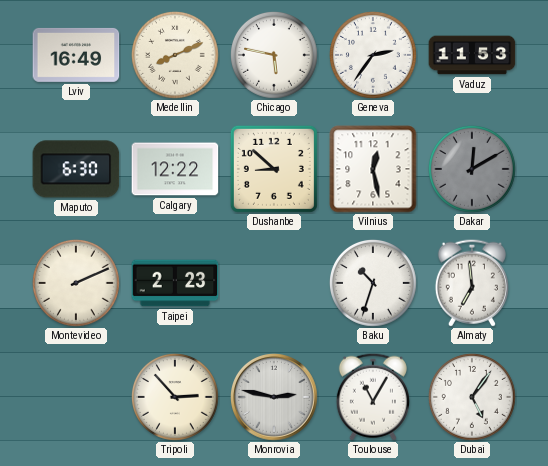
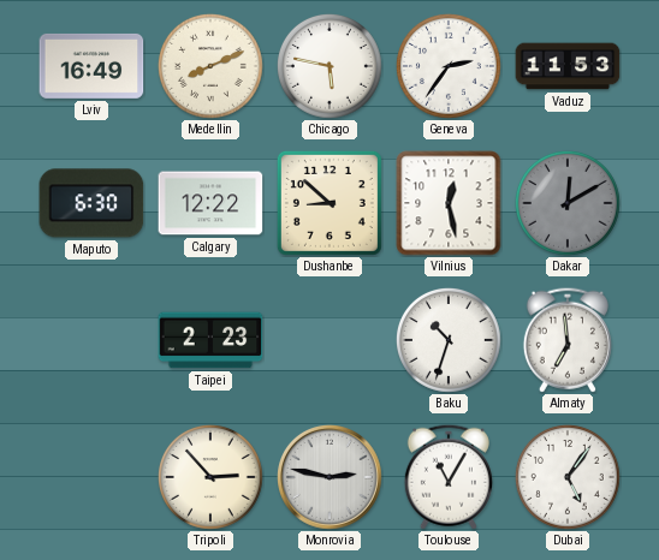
Montevideo: 2:11 -> none
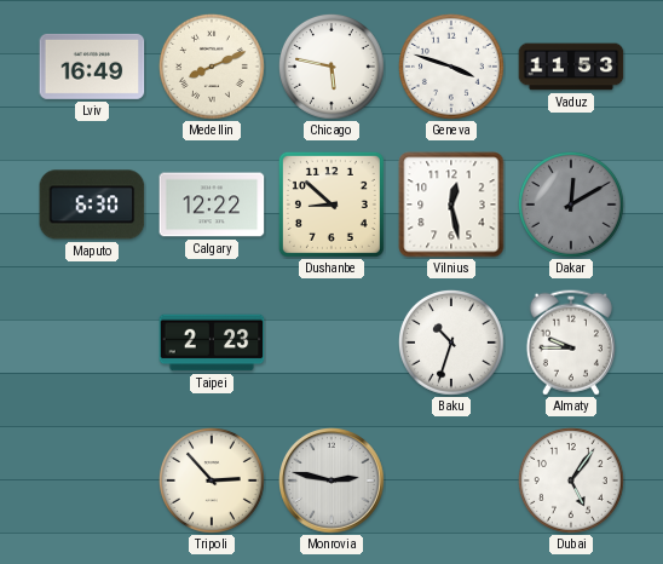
Geneva: 2:36 -> 3:48
Almaty: 6:59 -> 9:45
Toulouse: 11:05 -> none
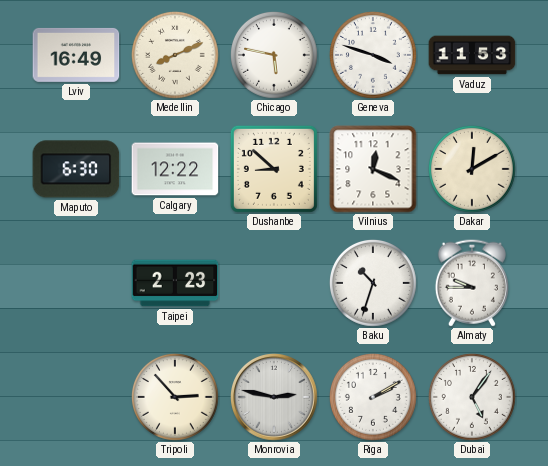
Vilnius: 12:28 -> 12:19
Dakar dial: grey -> cream
Riga: none -> 2:10
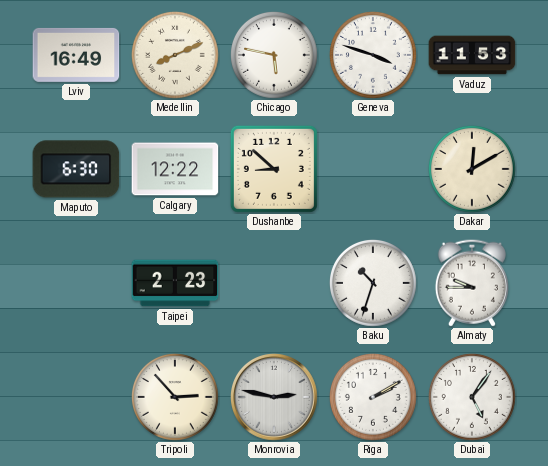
Vilnius: 12:19 -> none
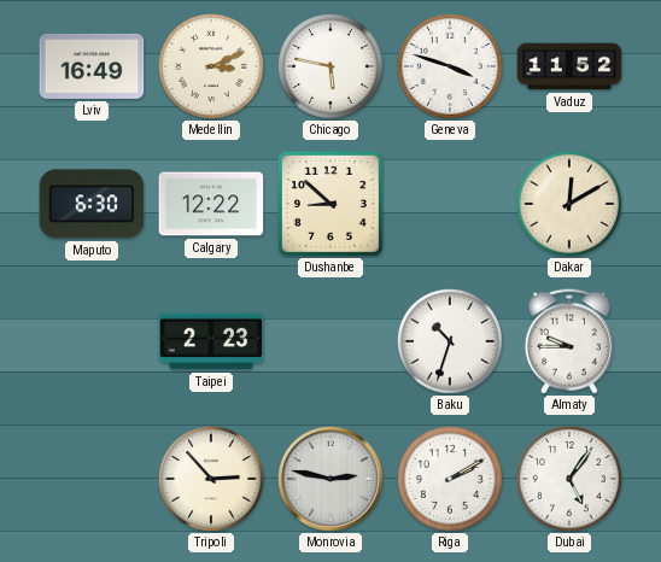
Medellin: 8:11 -> 3:11
Vaduz: 11:53 -> 11:52
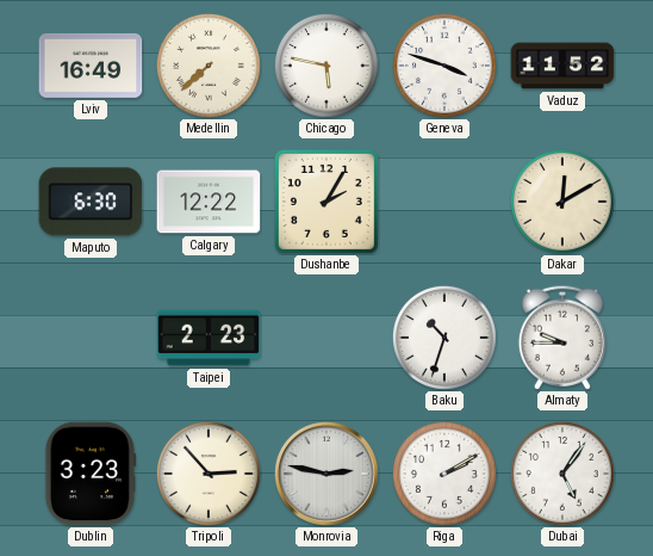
Medellin: 3:11 -> 7:38
Dushanbe: 8:52 -> 2:05
Dublin: none -> 3:23
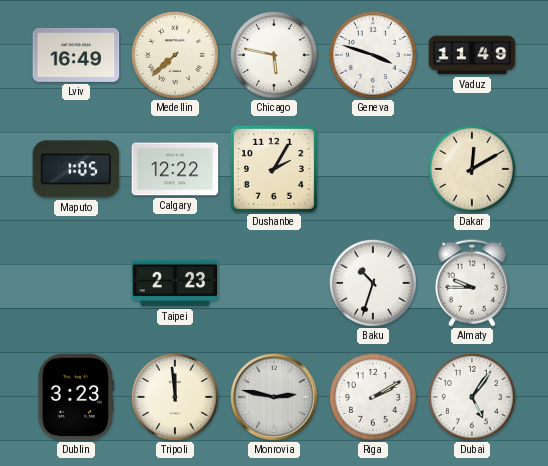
Vaduz: 11:52 -> 11:49
Maputo: 6:30 -> 1:05
Tripoli: 2:53 -> 11:59
